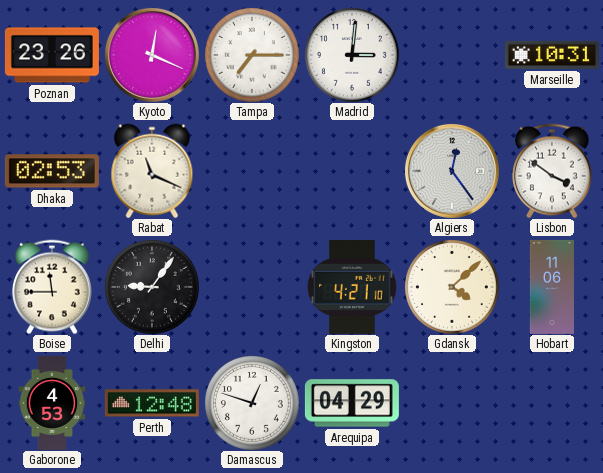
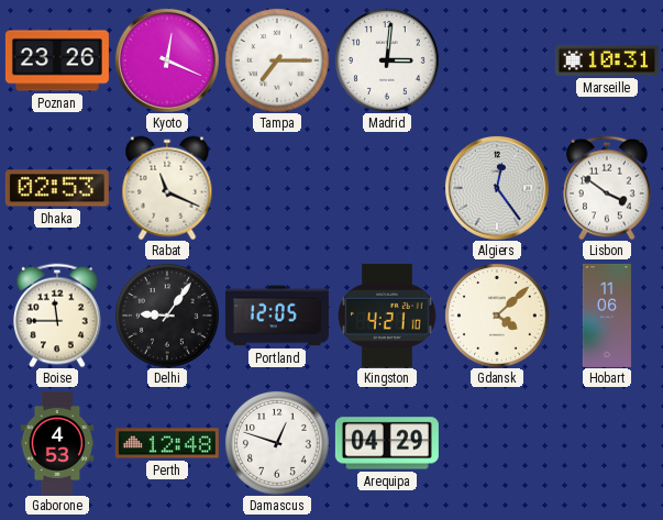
Portland: none -> 12:05
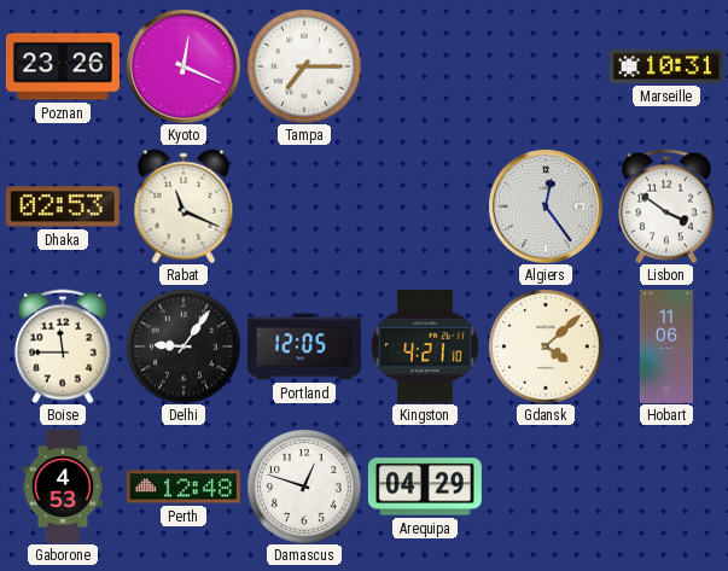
Madrid: 3:01 -> none
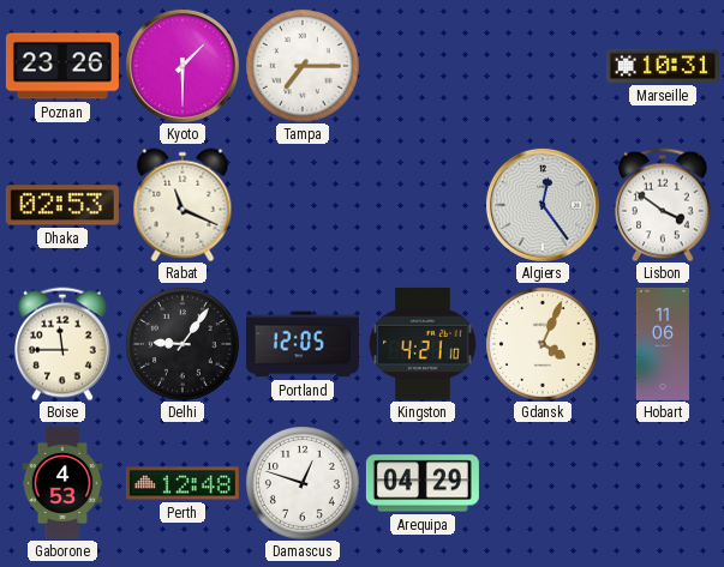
Kyoto: 12:19 -> 1:30
Gdansk: 4:08 -> 4:04
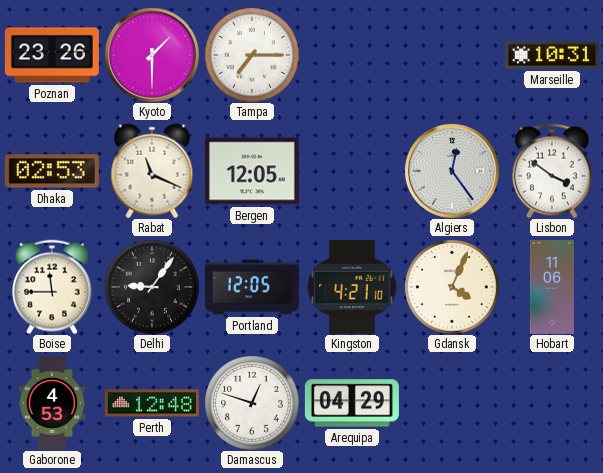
Bergen: none -> 12:05
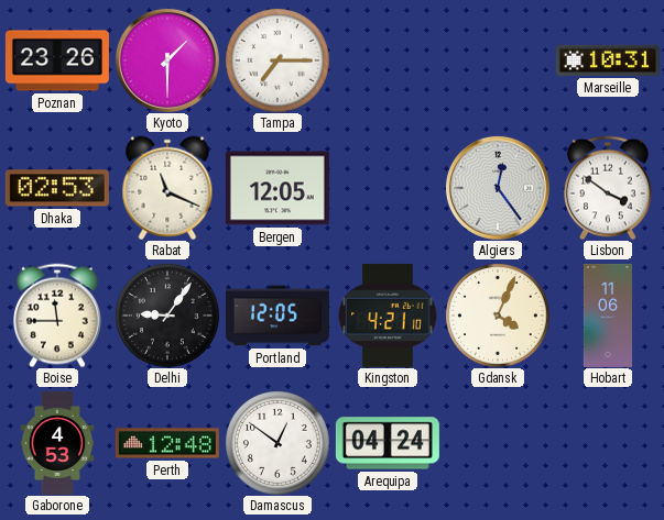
Damascus: 12:48 -> 12:51
Arequipa: 04:29 -> 04:24
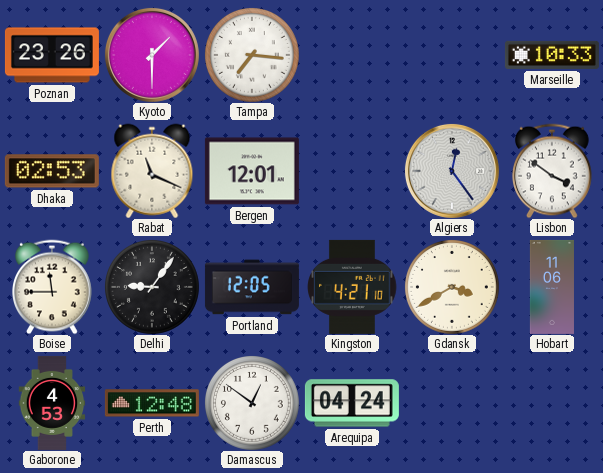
Tampa: 7:15 -> 7:16
Marseille: 10:31 -> 10:33
Bergen: 12:05 -> 12:01
Gdansk: 4:04 -> 3:40
